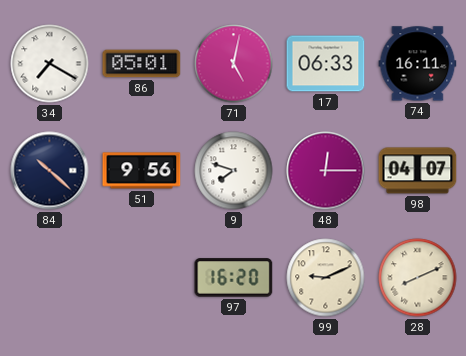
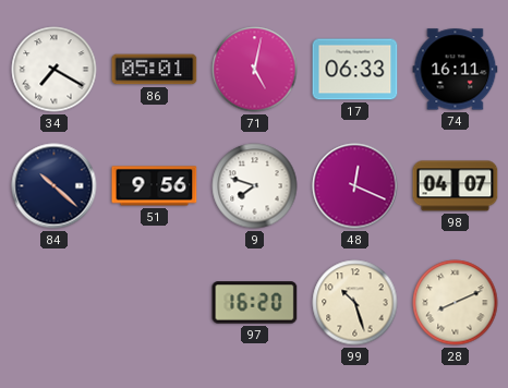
48: 12:15 -> 12:19
99: 9:11 -> 10:27
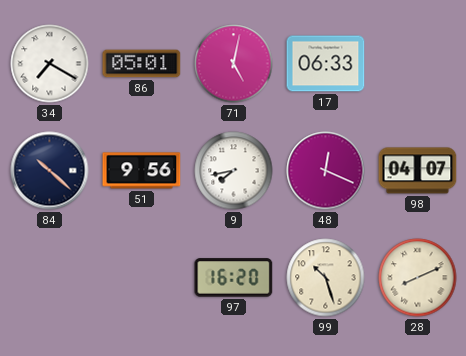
74: 16:11 -> none
9: 7:48 -> 7:43
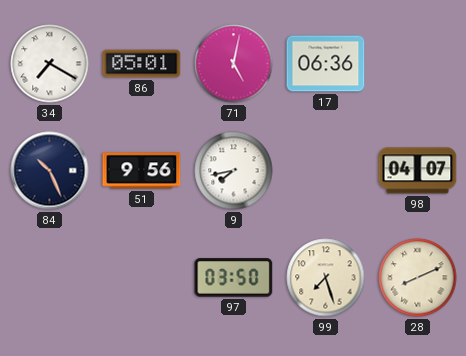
17: 06:33 -> 06:36
84: 10:22 -> 10:26
48: 12:19 -> none
97: 16:20 -> 03:50
99: 10:27 -> 7:27
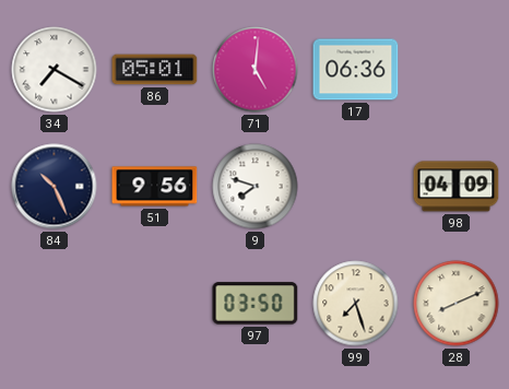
71: 5:02 -> 5:01
9: 7:43 -> 7:48
98: 04:07 -> 04:09
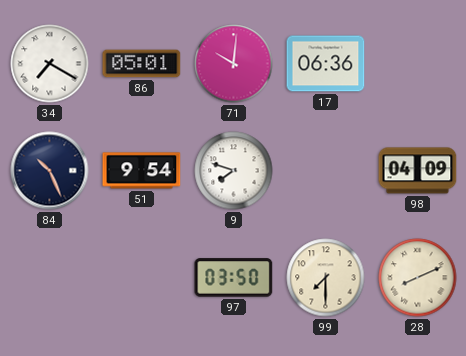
71: 5:01 -> 10:01
51: 9:56 -> 9:54
99: 7:27 -> 7:30
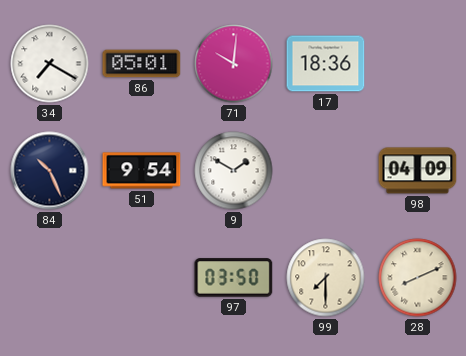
17: 06:36 -> 18:36
9: 7:48 -> 1:50
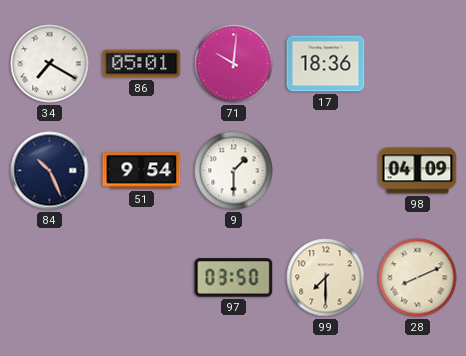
9: 1:50 -> 1:30
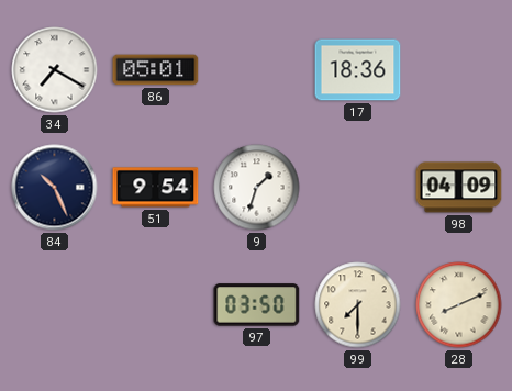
71: 10:01 -> none
9: 1:30 -> 1:33
